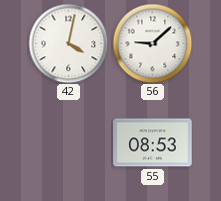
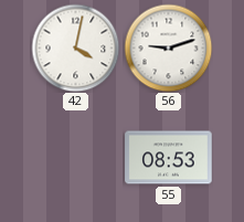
56: 9:08 -> 9:12
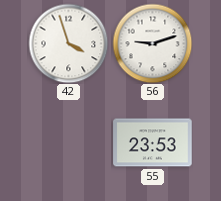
42: 4:02 -> 3:57
55: 08:53 -> 23:53
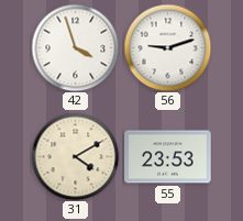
31: none -> 4:10
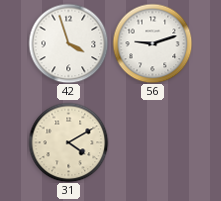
55: 23:53 -> none
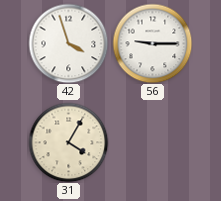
56: 9:12 -> 9:15
31: 4:10 -> 4:05
